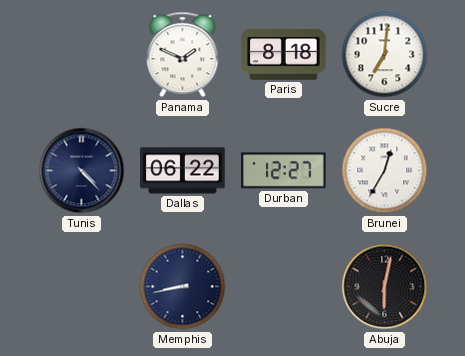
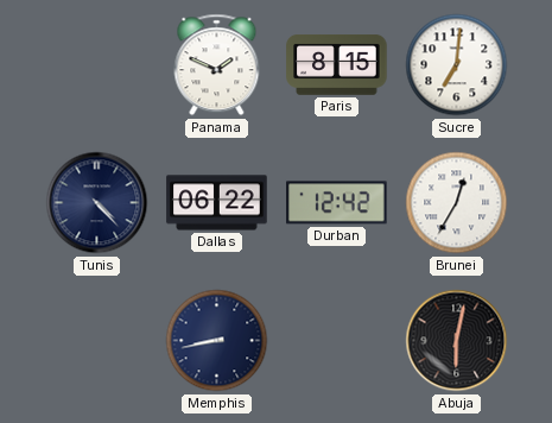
Paris: 8:18 -> 8:15
Durban: 12:27 -> 12:42
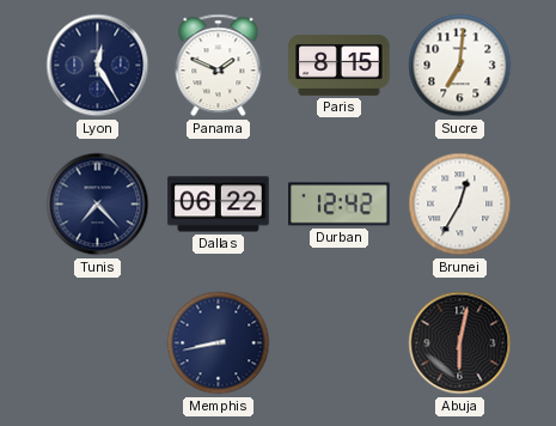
Lyon: none -> 12:25
Tunis: 4:23 -> 7:23
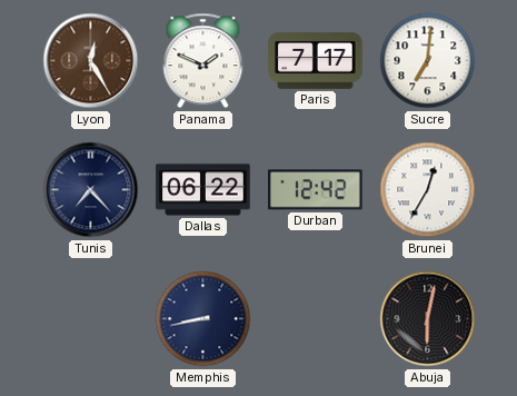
Lyon dial: navy -> brown
Paris: 8:15 -> 7:17
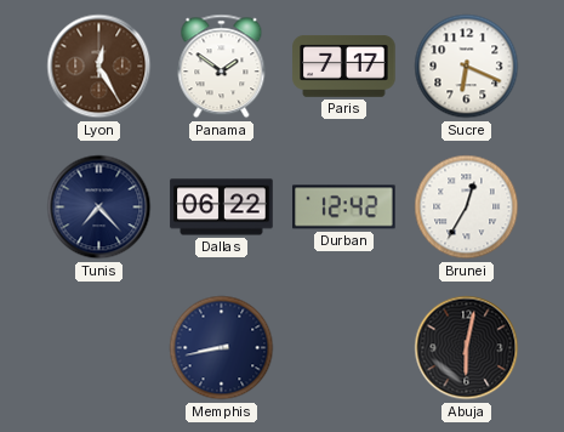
Panama: 1:49 -> 1:51
Sucre: 7:01 -> 6:19
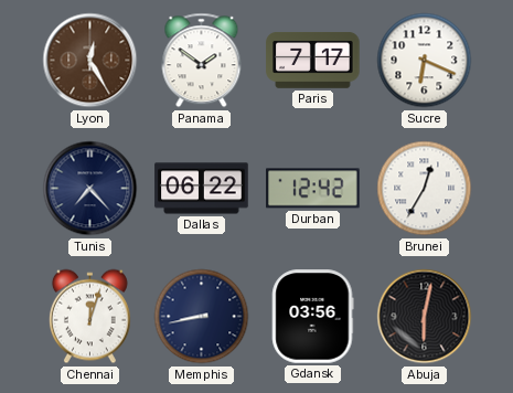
Chennai: none -> 12:03
Gdansk: none -> 03:56
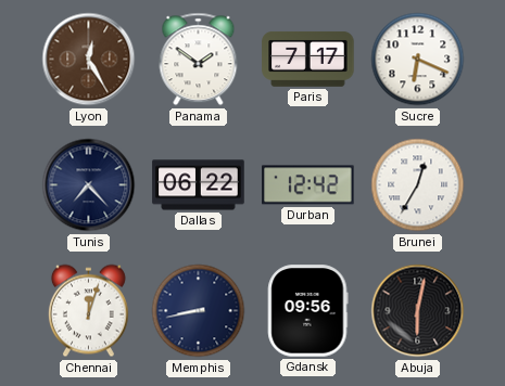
Gdansk: 03:56 -> 09:56
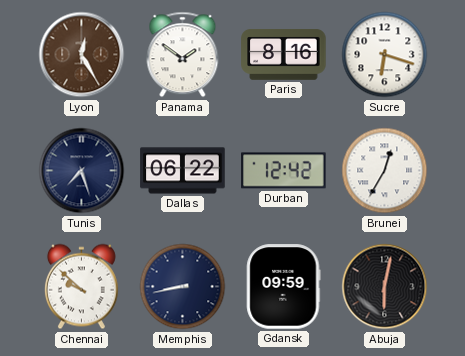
Paris: 7:17 -> 8:16
Sucre: 6:19 -> 6:18
Tunis: 7:23 -> 7:27
Chennai: 12:03 -> 9:52
Gdansk: 09:56 -> 09:59
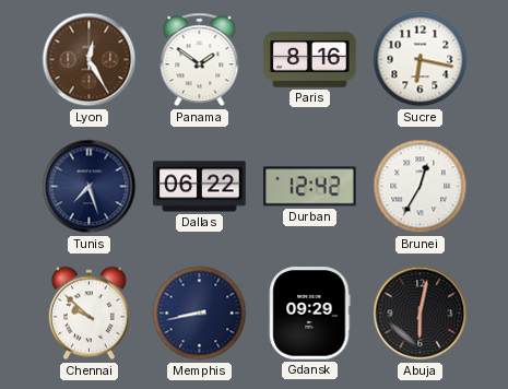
Sucre: 6:18 -> 6:17
Gdansk: 09:59 -> 09:29
